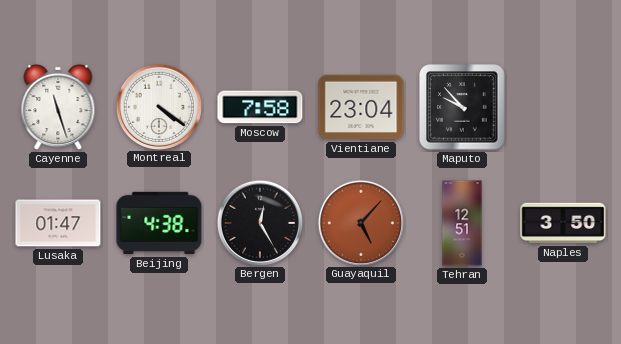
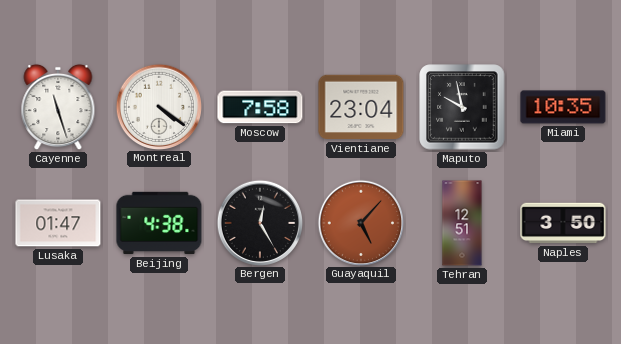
Maputo: 9:53 -> 9:58
Miami: none -> 10:35
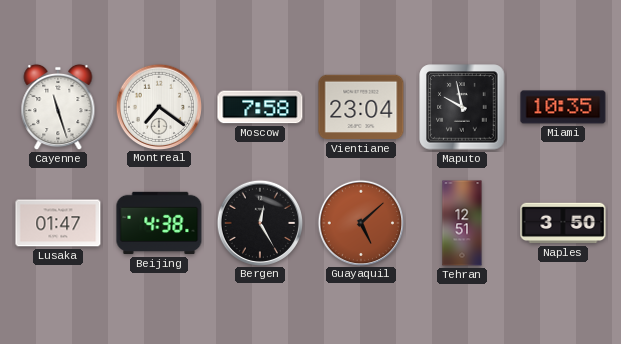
Montreal: 4:21 -> 7:21
Guayaquil: 5:07 -> 5:08
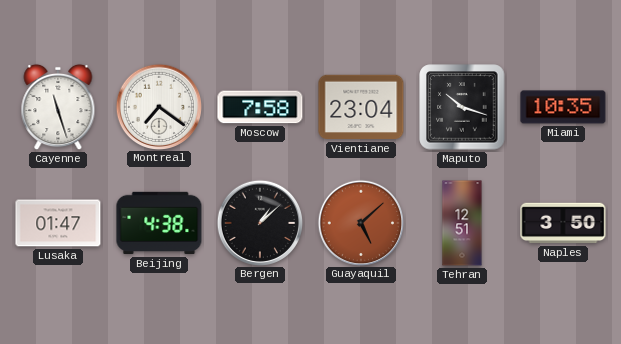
Maputo: 9:58 -> 10:18
Bergen: 12:25 -> 1:08
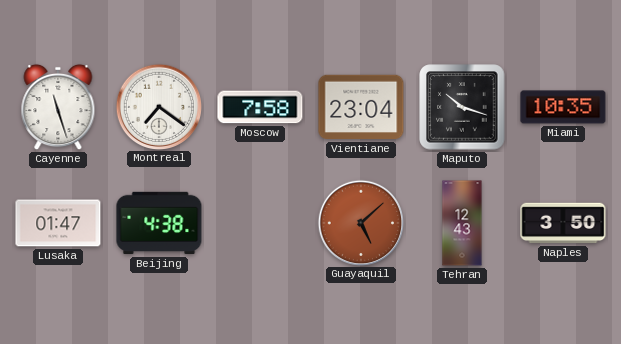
Bergen: 1:08 -> none
Tehran: 12:51 -> 12:43
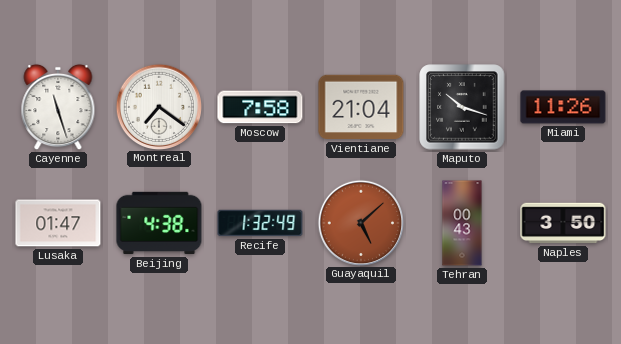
Vientiane: 23:04 -> 21:04
Miami: 10:35 -> 11:26
Recife: none -> 1:32
Tehran: 12:43 -> 00:43
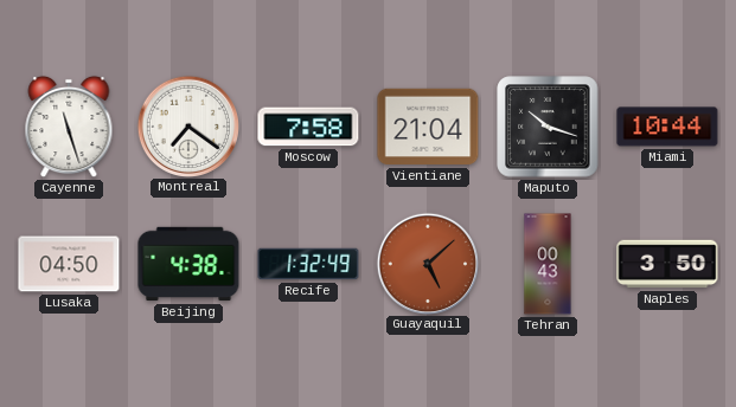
Miami: 11:26 -> 10:44
Lusaka: 01:47 -> 04:50
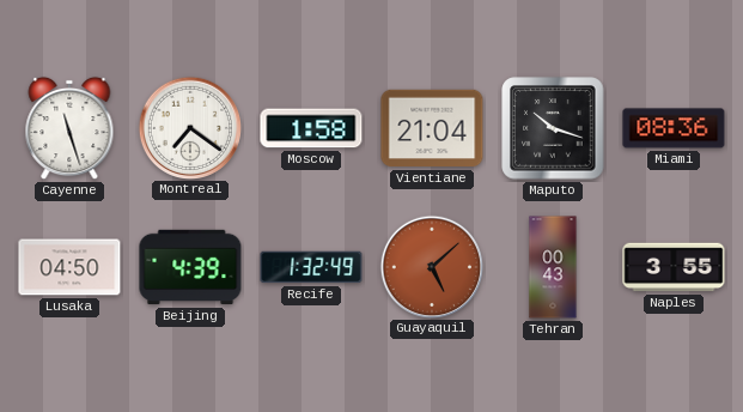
Moscow: 7:58 -> 1:58
Miami: 10:44 -> 08:36
Beijing: 4:38 -> 4:39
Naples: 3:50 -> 3:55
